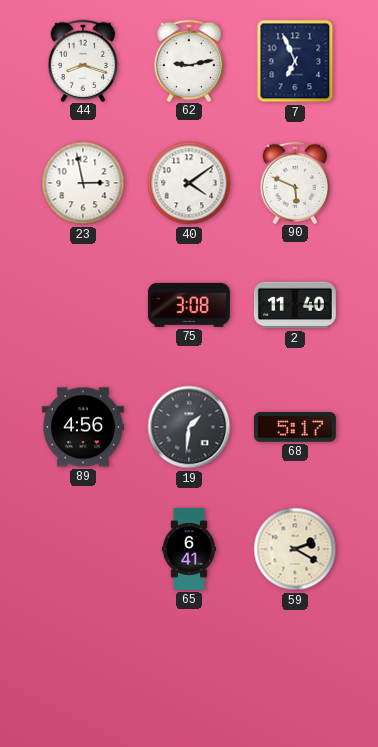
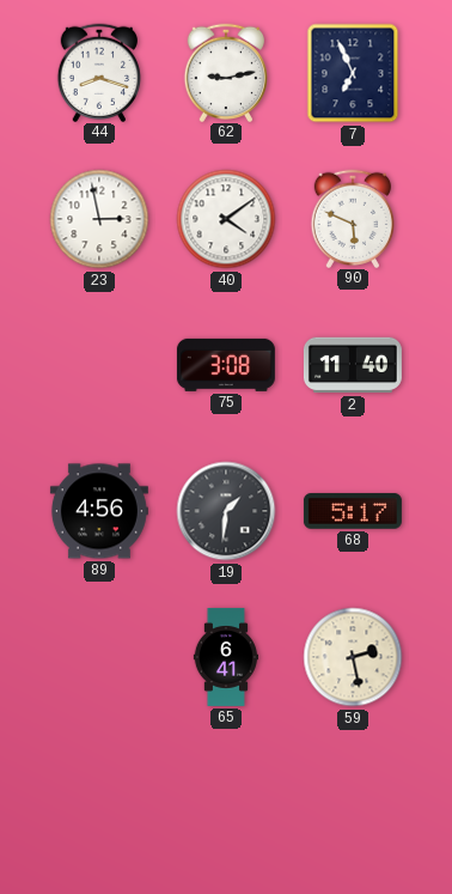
59: 2:20 -> 2:28
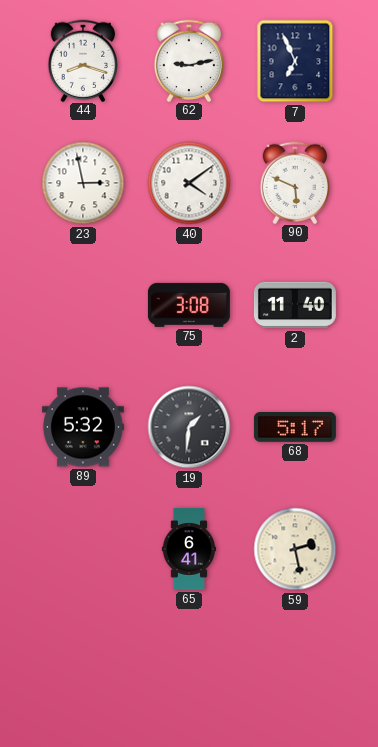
89: 4:56 -> 5:32
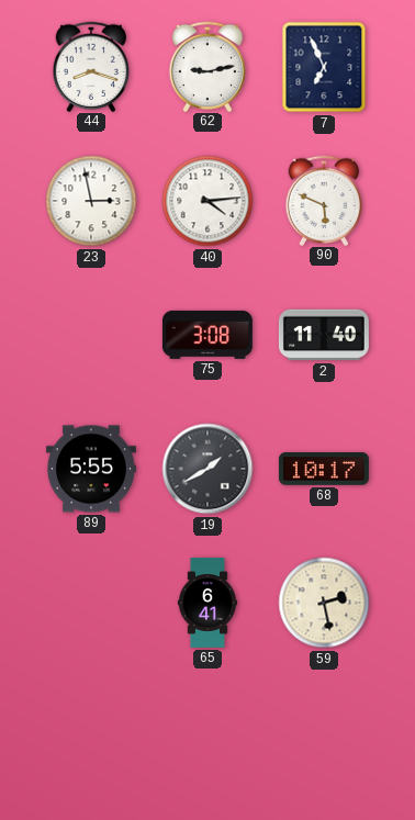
40: 4:09 -> 4:14
89: 5:32 -> 5:55
19: 1:31 -> 1:40
68: 5:17 -> 10:17
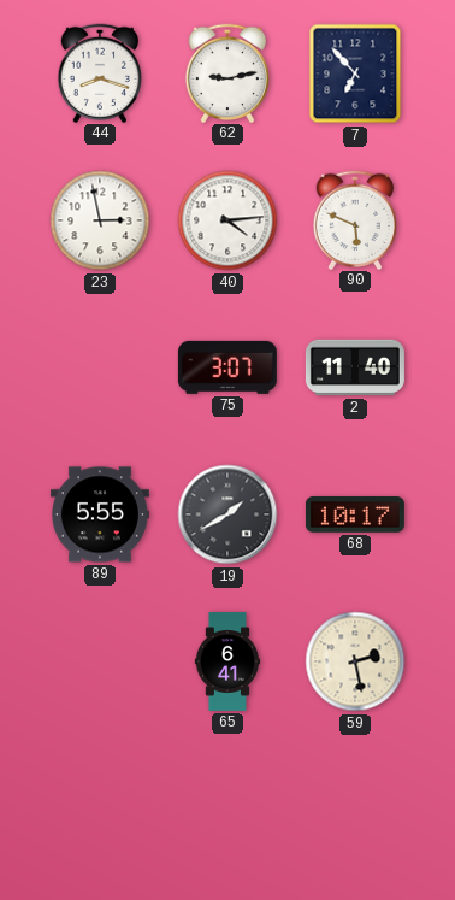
7: 6:56 -> 6:53
75: 3:08 -> 3:07
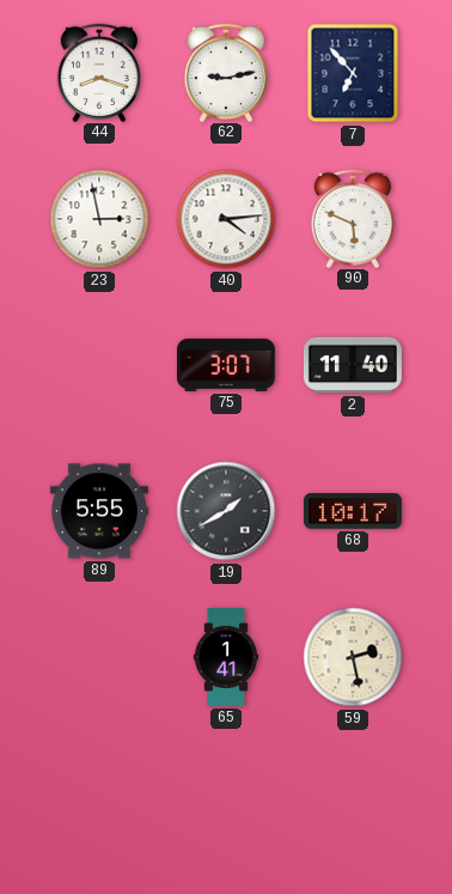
65: 6:41 -> 1:41
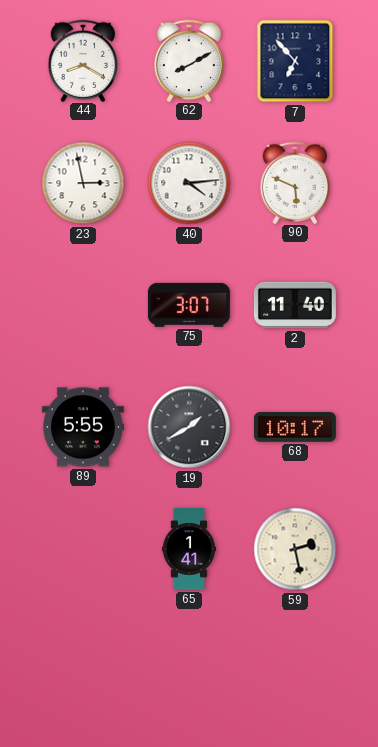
44: 8:18 -> 8:20
62: 9:13 -> 8:10
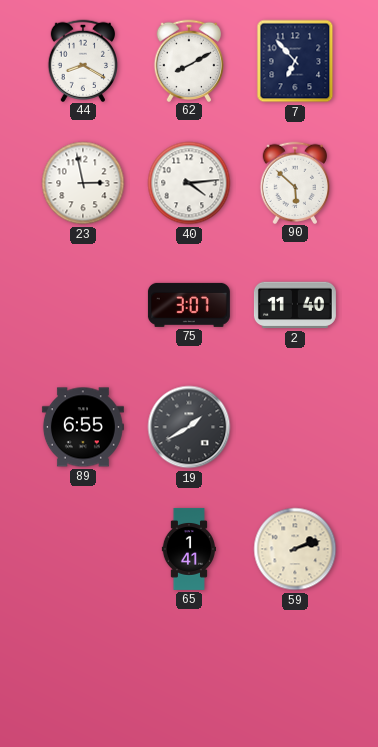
90: 5:49 -> 5:52
89: 5:55 -> 6:55
68: 10:17 -> none
59: 2:28 -> 2:12
